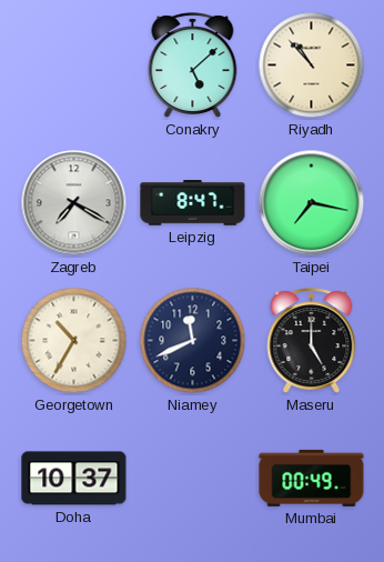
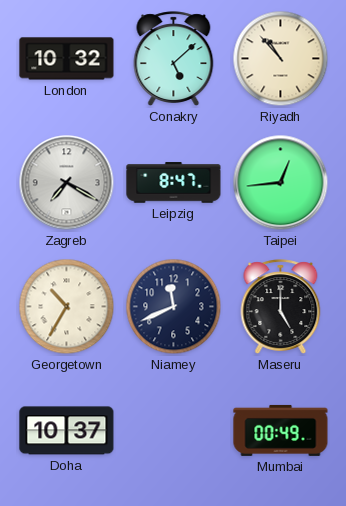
London: none -> 10:32
Taipei: 7:17 -> 12:44
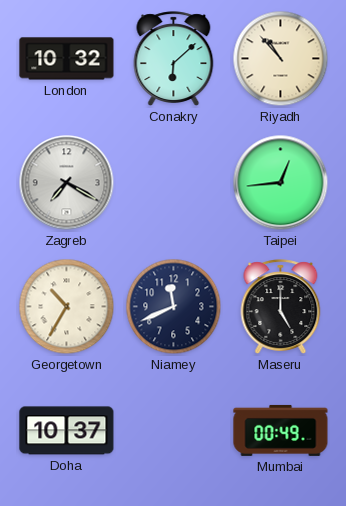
Conakry: 5:08 -> 6:08
Leipzig: 8:47 -> none
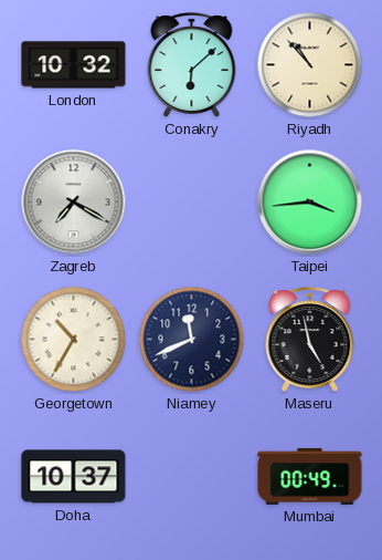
Taipei: 12:44 -> 3:44
Maseru: 5:00 -> 4:58
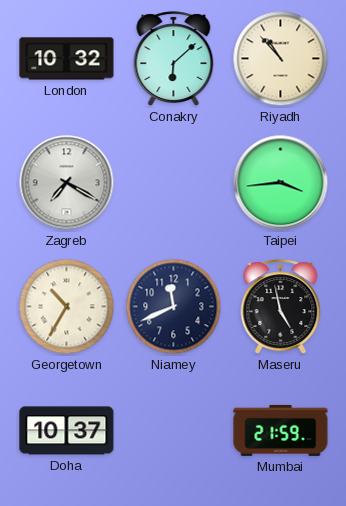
Mumbai: 00:49 -> 21:59
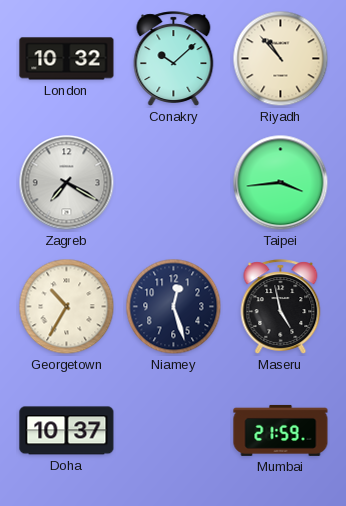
Conakry: 6:08 -> 10:08
Niamey: 11:41 -> 12:27
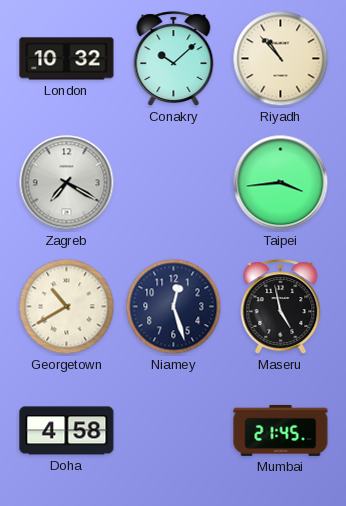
Georgetown: 10:35 -> 10:40
Doha: 10:37 -> 4:58
Mumbai: 21:59 -> 21:45
